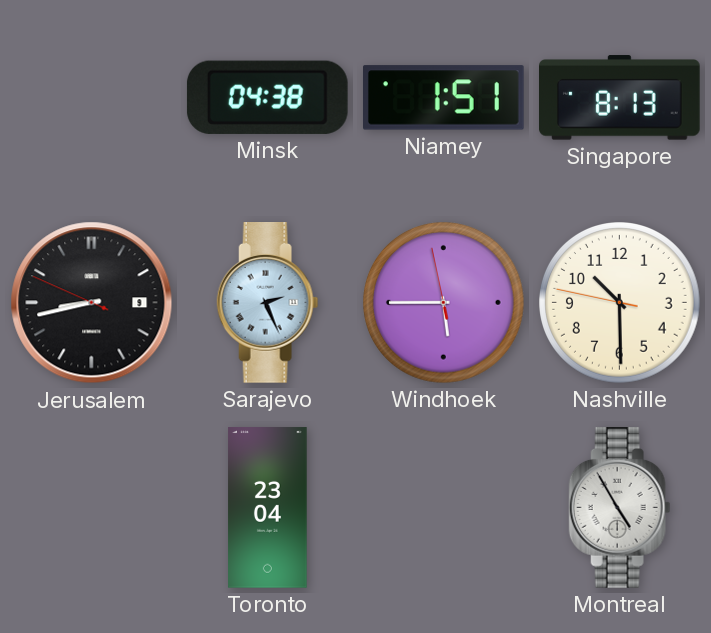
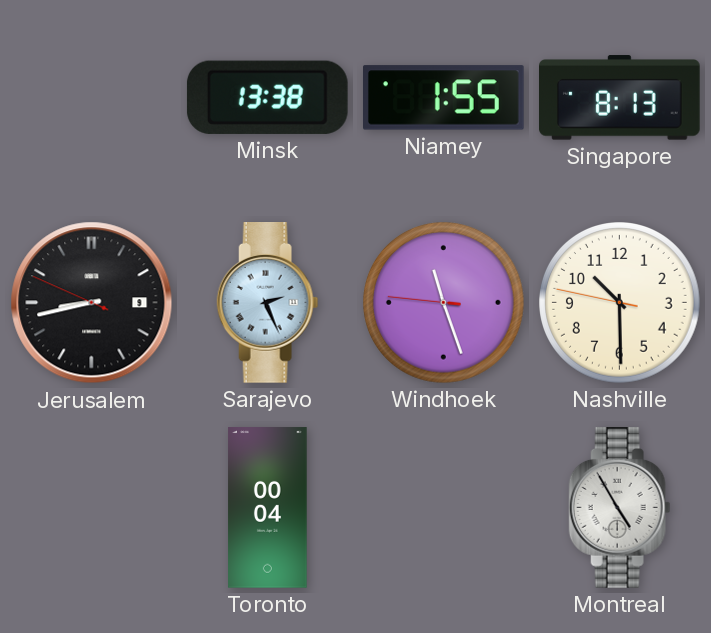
Minsk: 04:38 -> 13:38
Niamey: 1:51 -> 1:55
Windhoek: 5:44 -> 11:26
Toronto: 23:04 -> 00:04
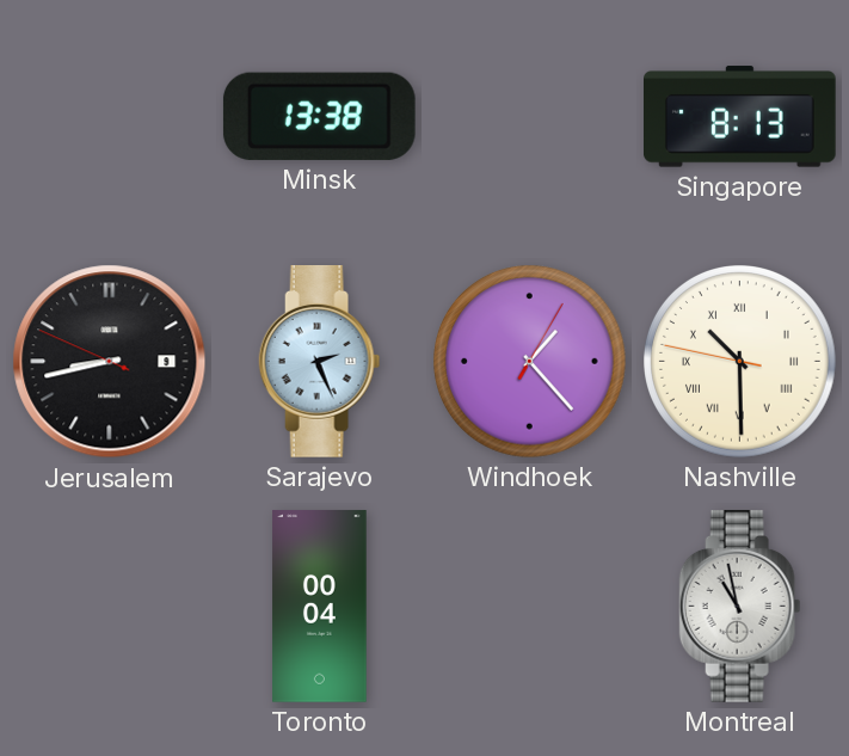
Niamey: 1:55 -> none
Windhoek: 11:26 -> 1:23
Nashville numerals: Arabic -> Roman
Montreal: 4:55 -> 10:58
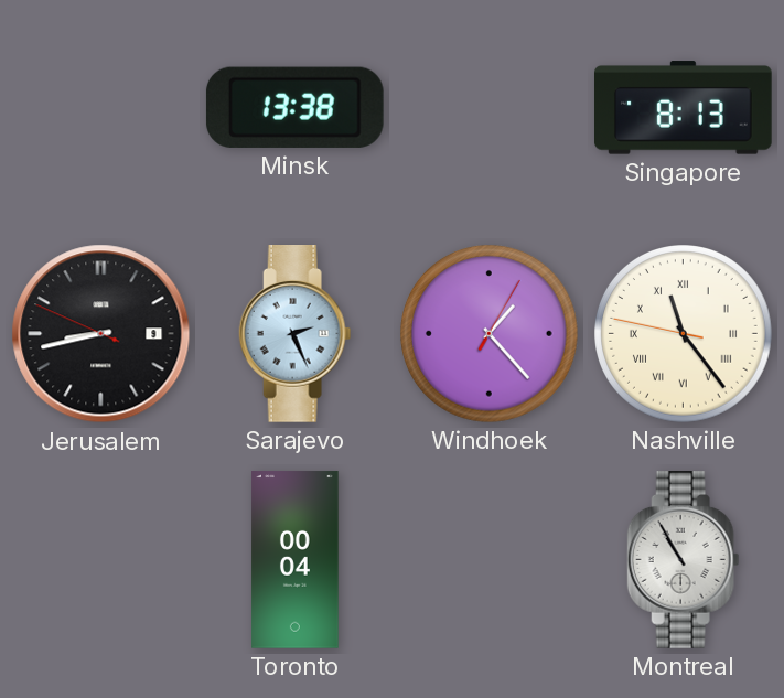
Nashville: 10:29 -> 11:23
Montreal: 10:58 -> 10:55
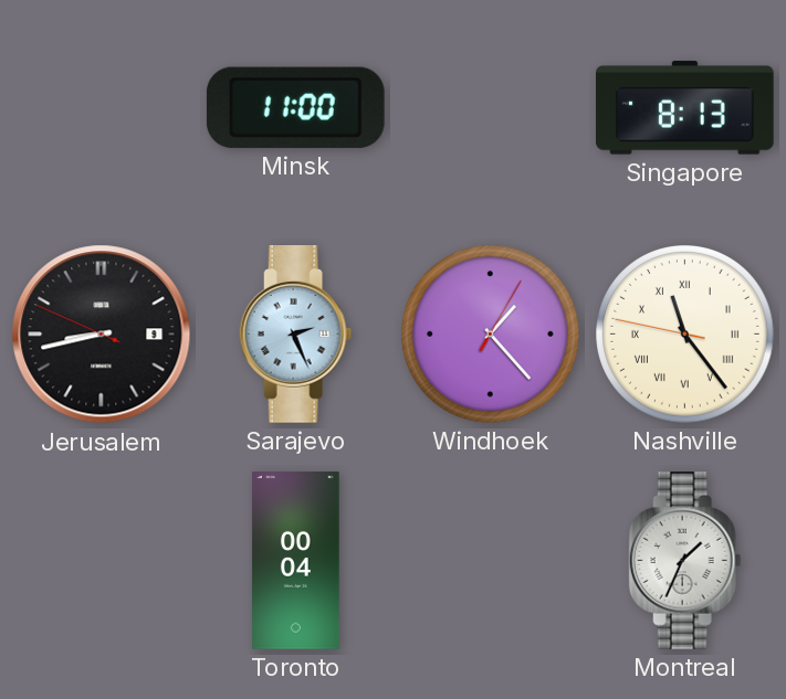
Minsk: 13:38 -> 11:00
Montreal: 10:55 -> 1:34
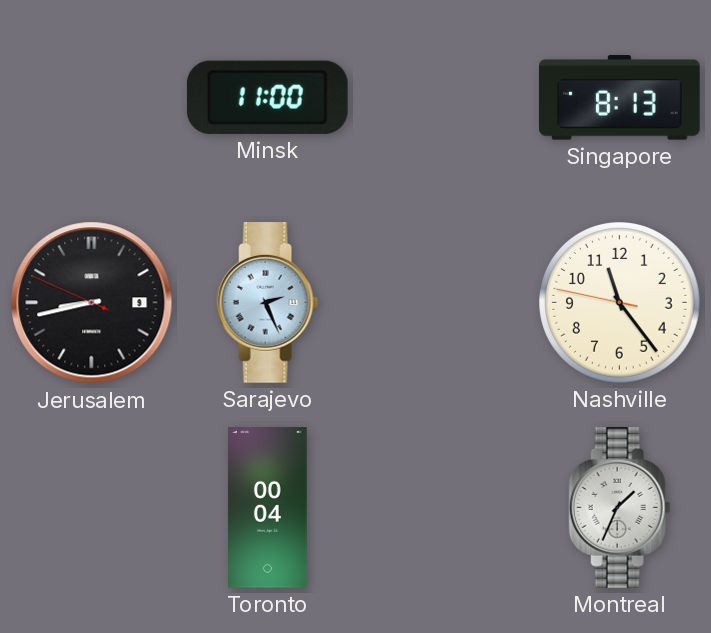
Windhoek: 1:23 -> none
Nashville numerals: Roman -> Arabic
